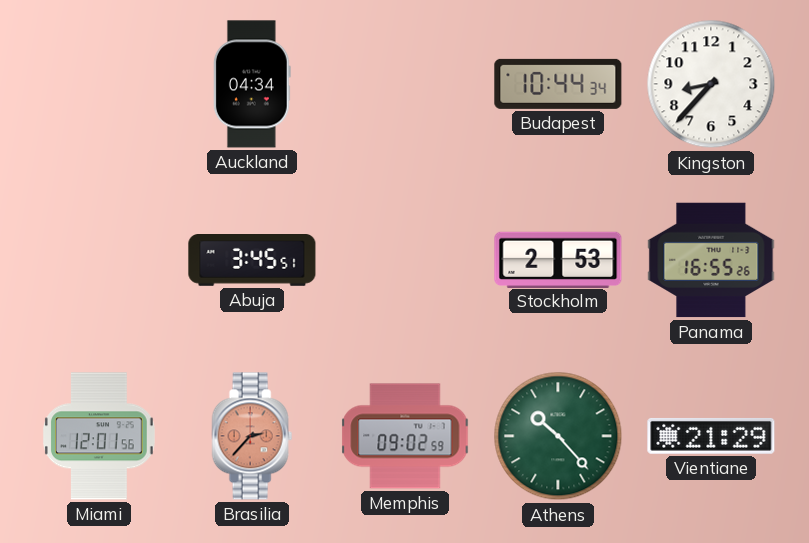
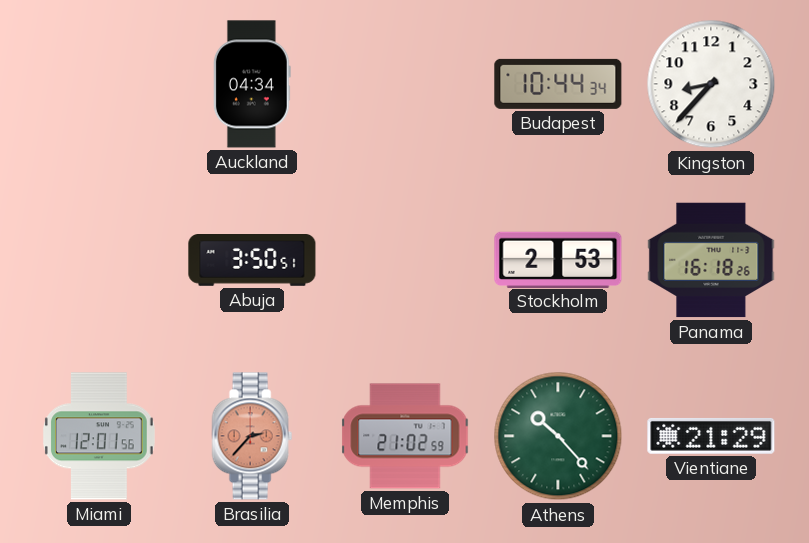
Abuja: 3:45 -> 3:50
Panama: 16:55 -> 16:18
Memphis: 09:02 -> 21:02
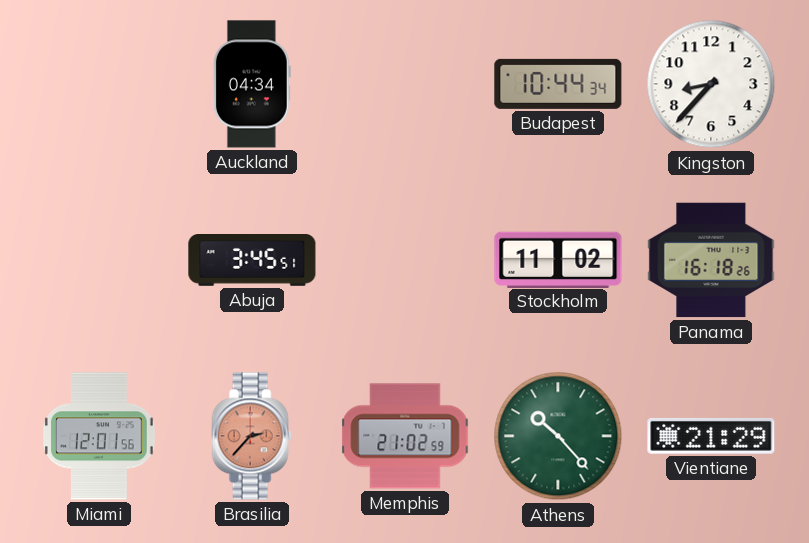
Abuja: 3:50 -> 3:45
Stockholm: 2:53 -> 11:02
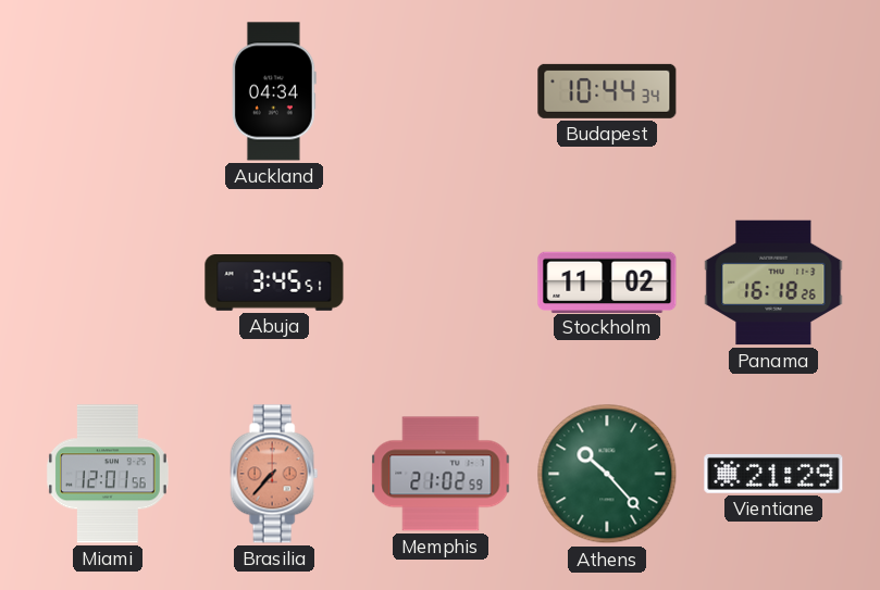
Kingston: 8:37 -> none
Brasilia: 2:37 -> 7:37
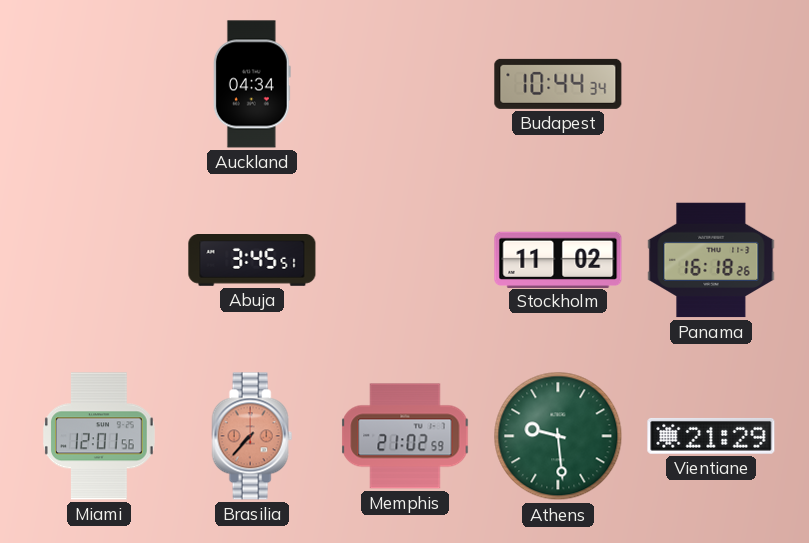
Athens: 10:23 -> 9:29
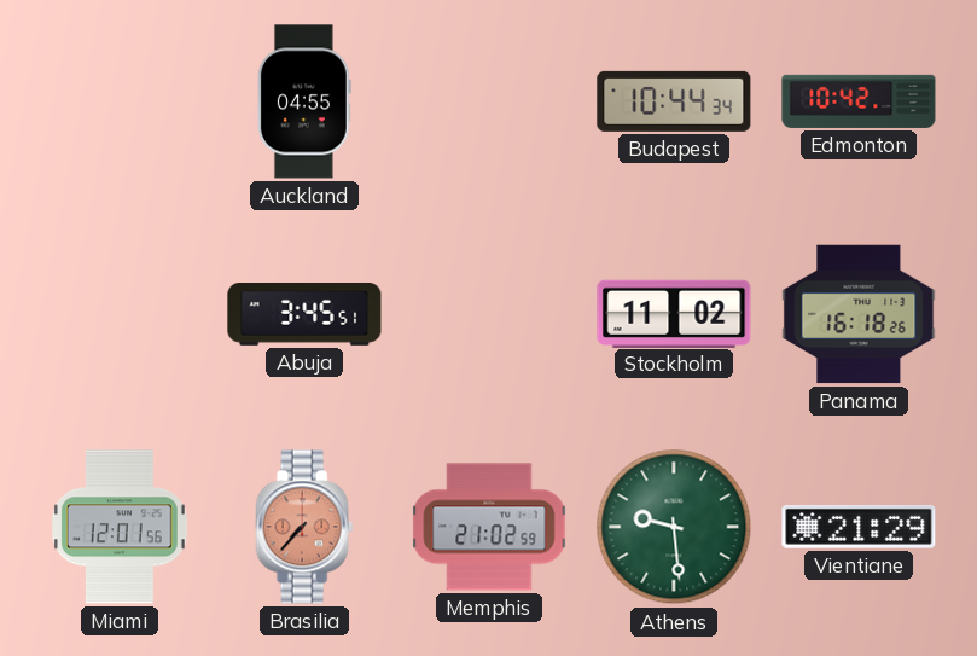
Auckland: 04:34 -> 04:55
Edmonton: none -> 10:42
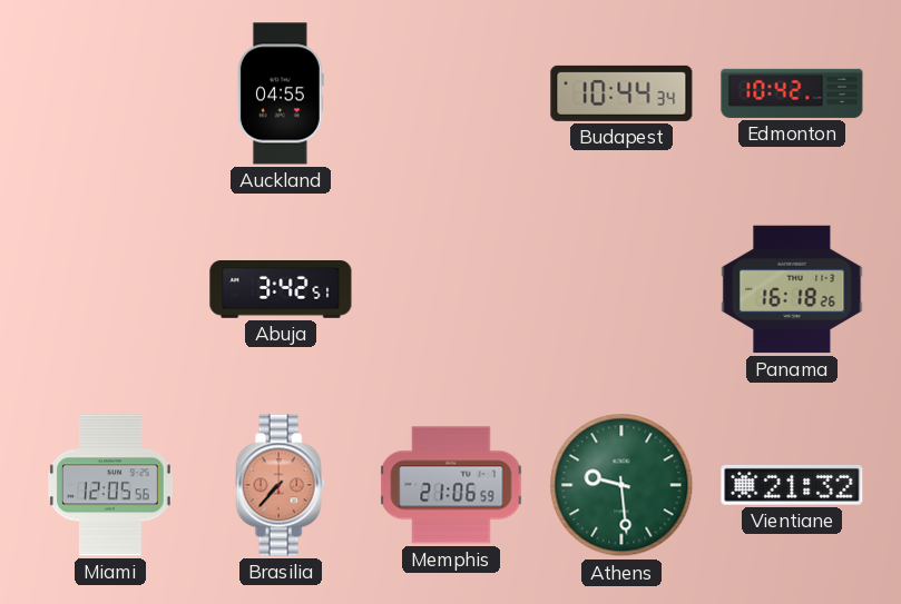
Abuja: 3:45 -> 3:42
Stockholm: 11:02 -> none
Miami: 12:01 -> 12:05
Memphis: 21:02 -> 21:06
Vientiane: 21:29 -> 21:32
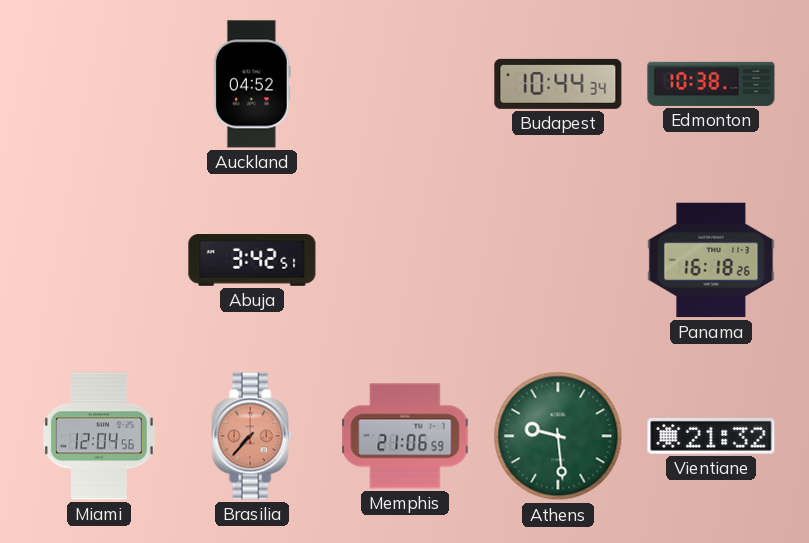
Auckland: 04:55 -> 04:52
Edmonton: 10:42 -> 10:38
Miami: 12:05 -> 12:04
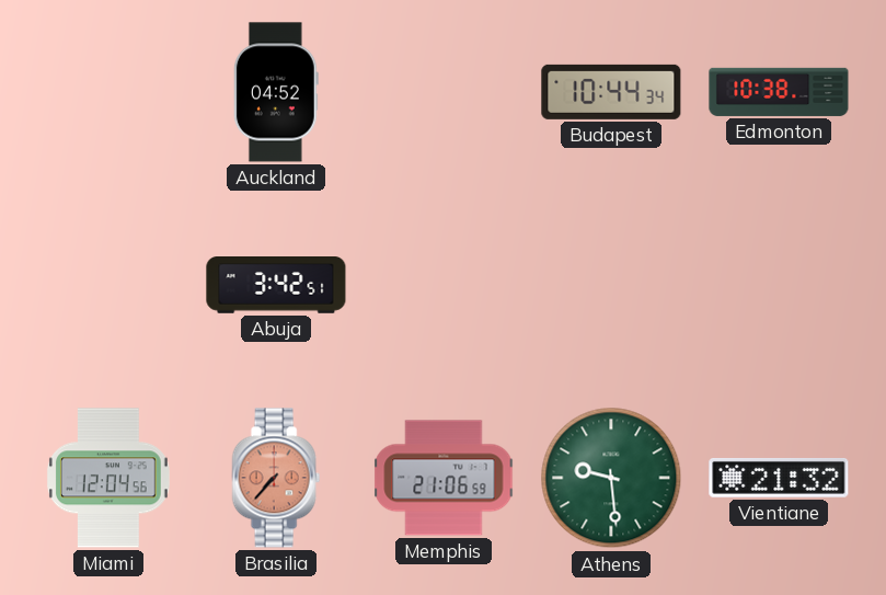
Panama: 16:18 -> none
